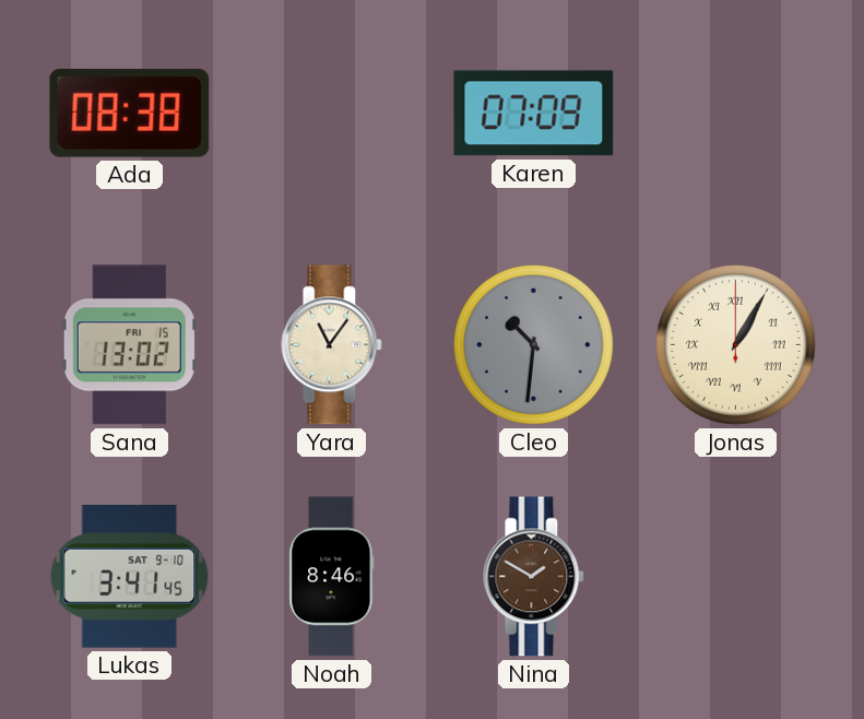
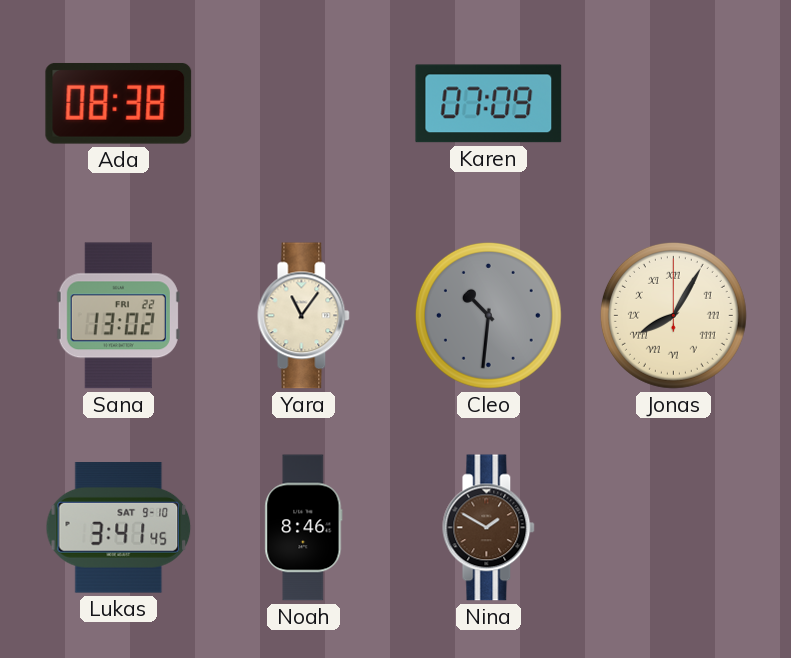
Sana date: FRI 15 -> FRI 22
Jonas: 1:05 -> 8:05
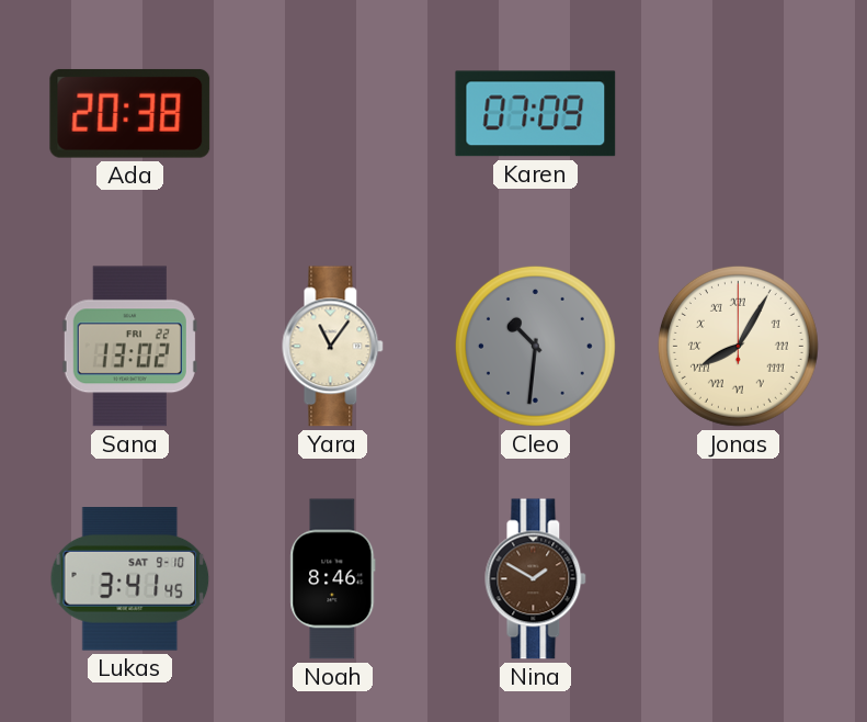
Ada: 08:38 -> 20:38
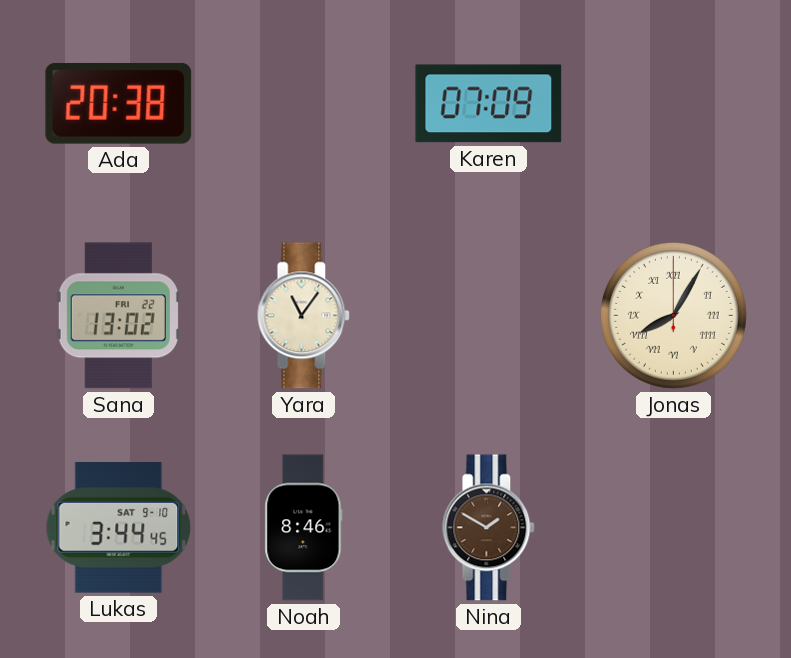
Cleo: 10:31 -> none
Lukas: 3:41 -> 3:44
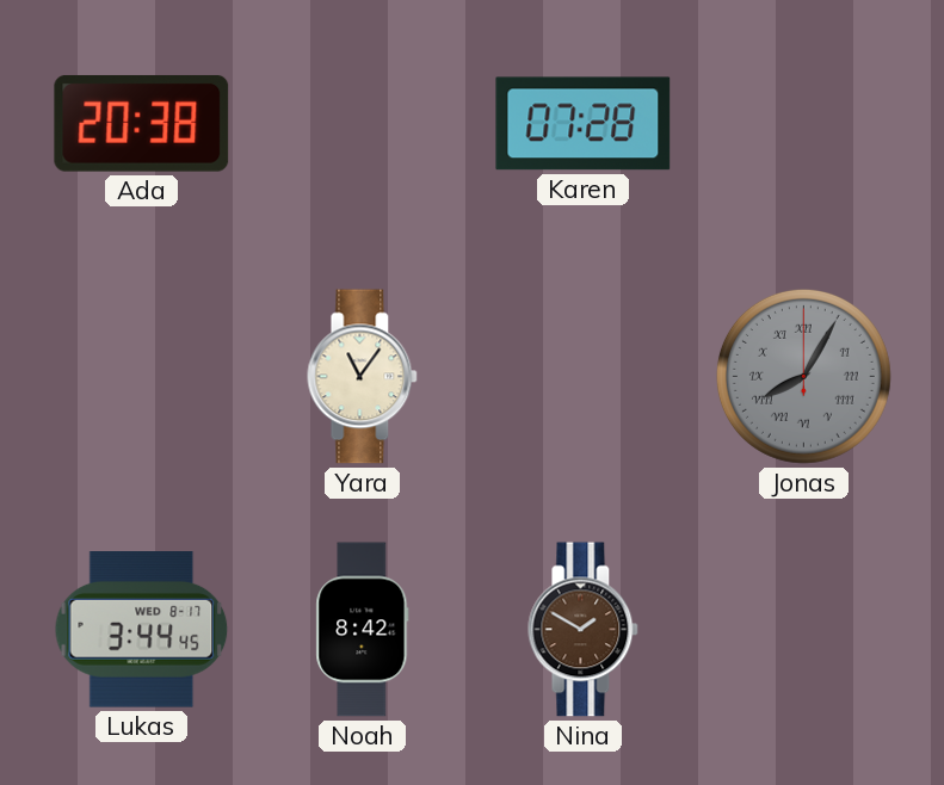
Karen: 07:09 -> 07:28
Sana: 13:02 -> none
Jonas dial: cream -> grey
Lukas date: SAT 9-10 -> WED 8-17
Noah: 8:46 -> 8:42
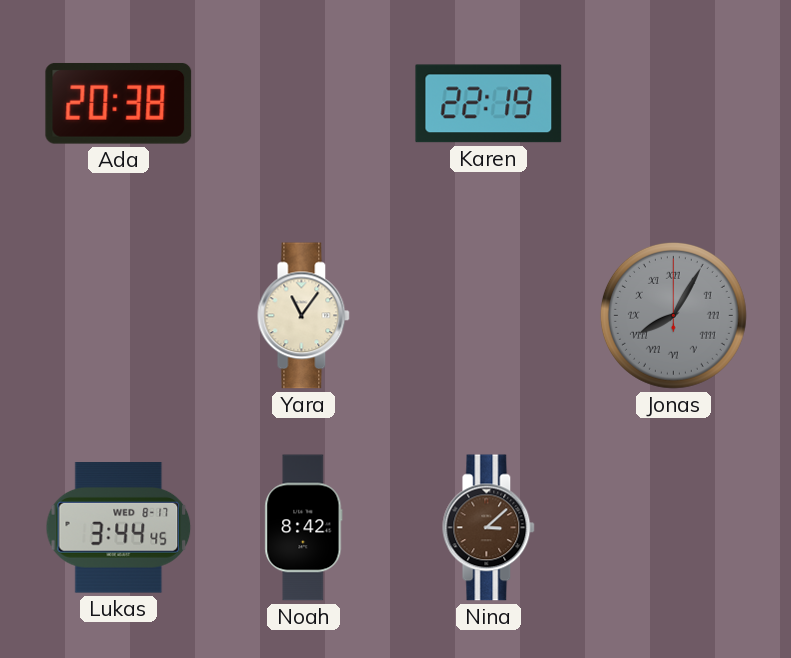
Karen: 07:28 -> 22:19
Nina: 1:50 -> 3:08
